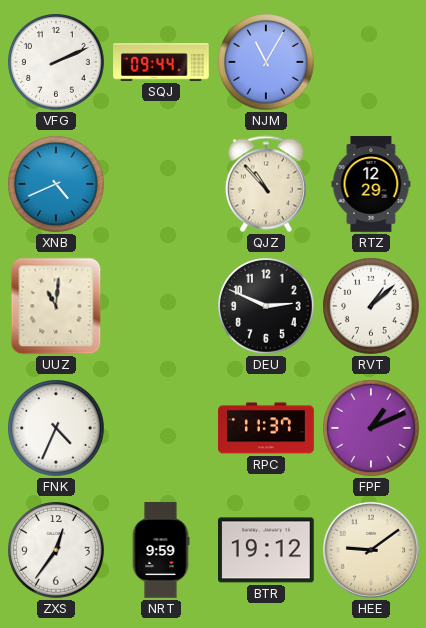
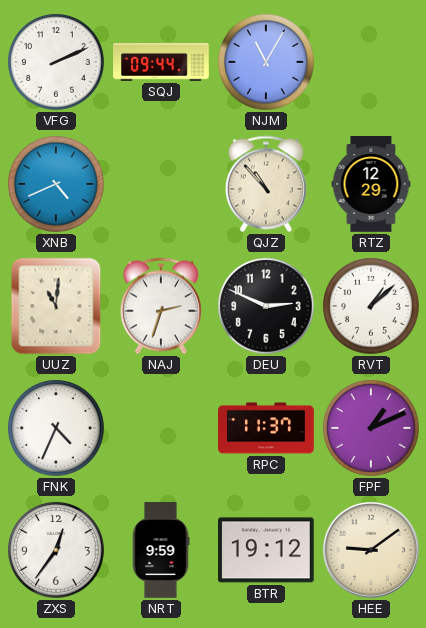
NAJ: none -> 2:33
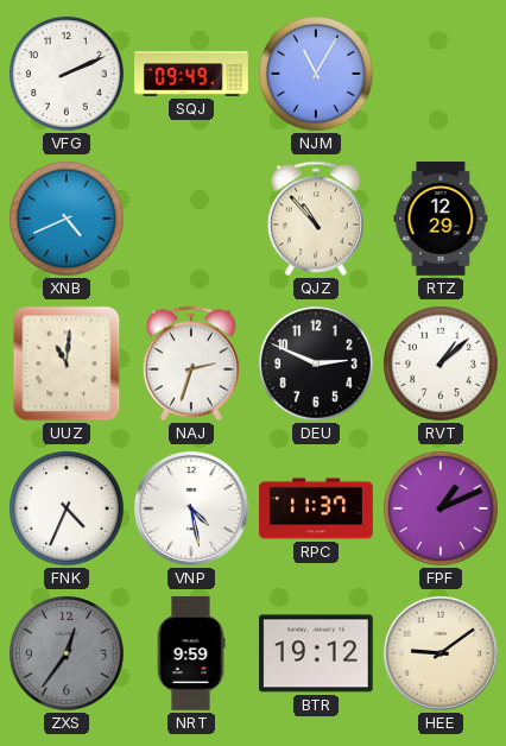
SQJ: 09:44 -> 09:49
VNP: none -> 4:28
ZXS dial: white -> grey
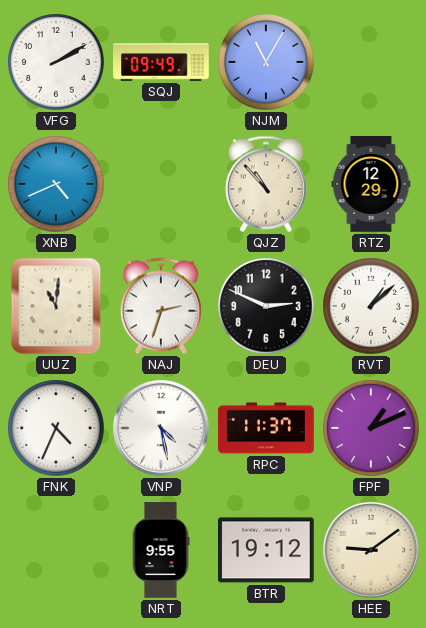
VFG: 2:11 -> 2:10
ZXS: 12:36 -> none
NRT: 9:59 -> 9:55
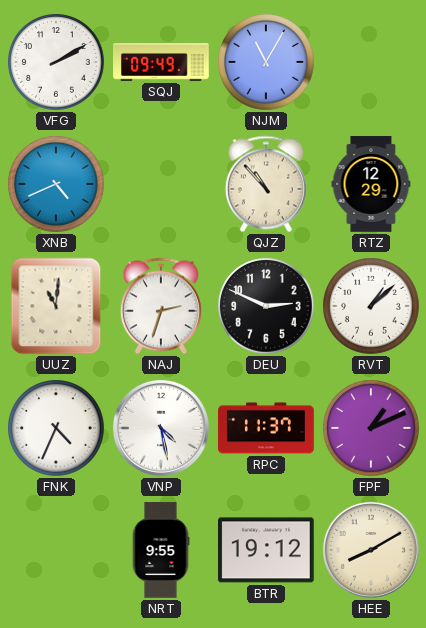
HEE: 9:09 -> 8:10
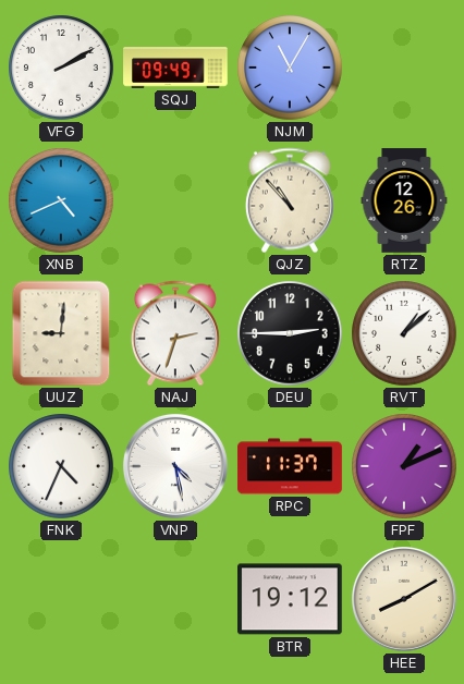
RTZ: 12:29 -> 12:26
UUZ: 11:01 -> 9:01
DEU: 2:49 -> 2:45
NRT: 9:55 -> none
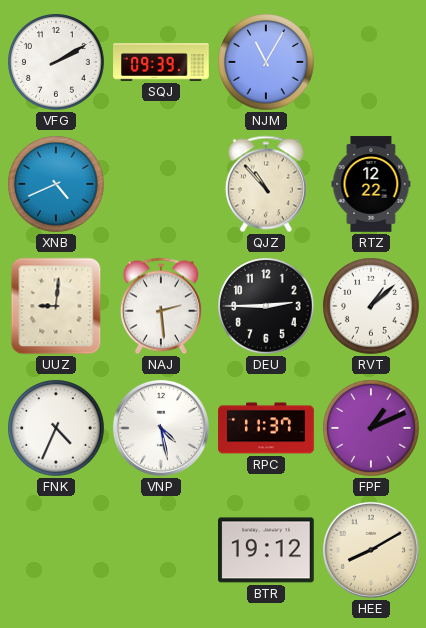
SQJ: 09:49 -> 09:39
RTZ: 12:26 -> 12:22
NAJ: 2:33 -> 2:29
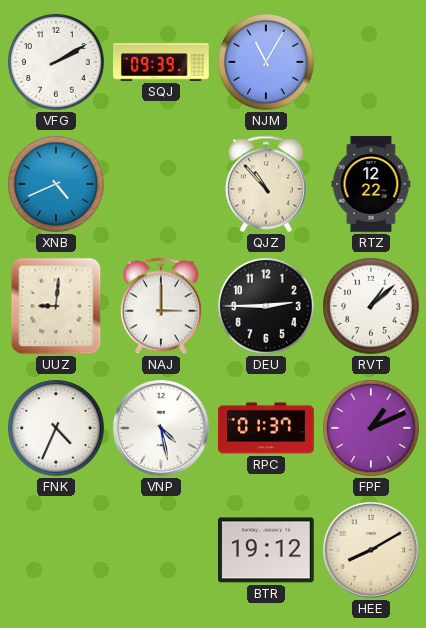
NAJ: 2:29 -> 3:00
RPC: 11:37 -> 01:37
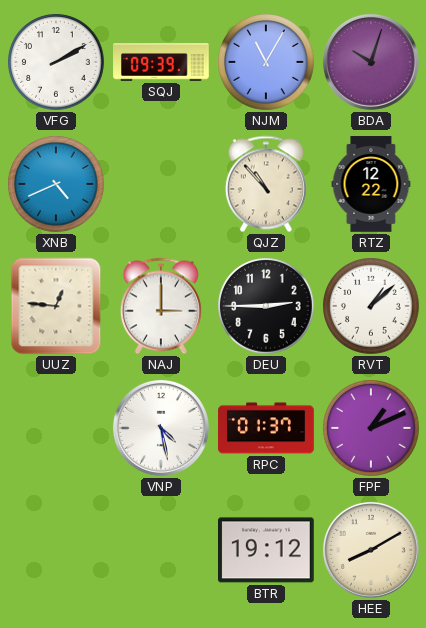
BDA: none -> 10:03
UUZ: 9:01 -> 12:46
FNK: 4:34 -> none
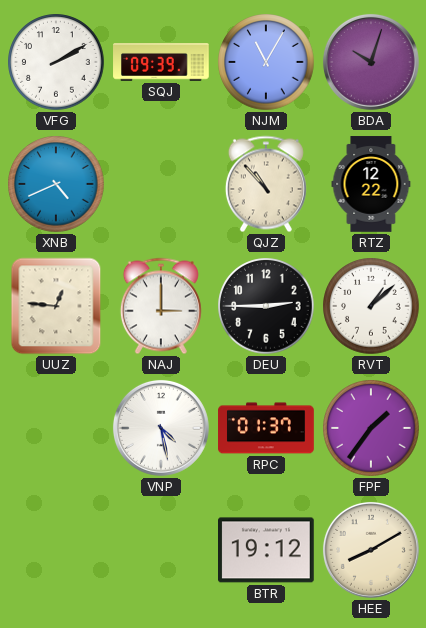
FPF: 1:11 -> 1:36
